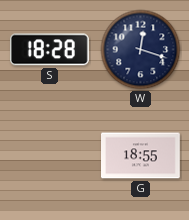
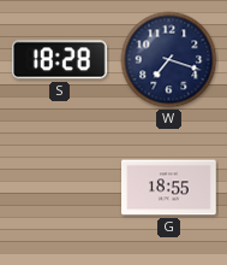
W: 12:18 -> 7:18
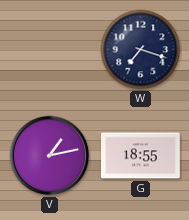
S: 18:28 -> none
V: none -> 1:13
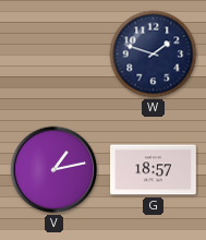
W: 7:18 -> 1:48
G: 18:55 -> 18:57
